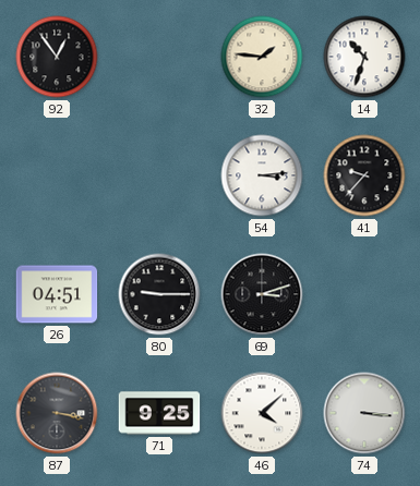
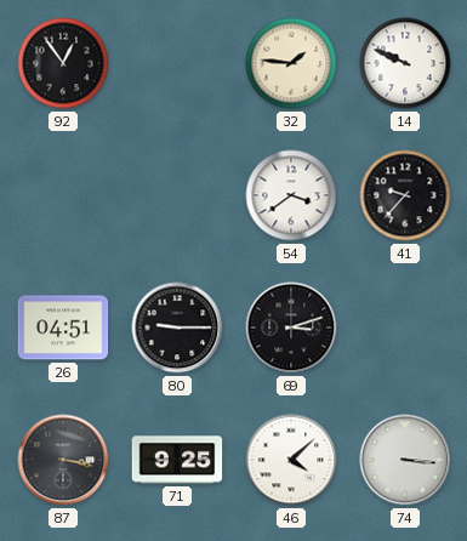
14: 10:33 -> 9:49
54: 3:14 -> 3:39
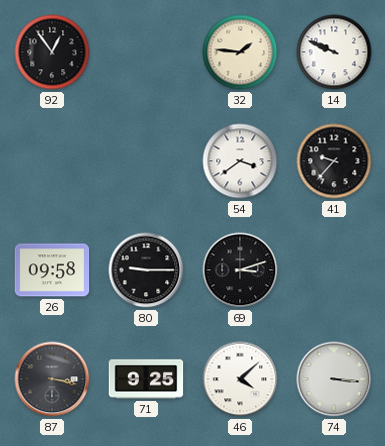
26: 04:51 -> 09:58
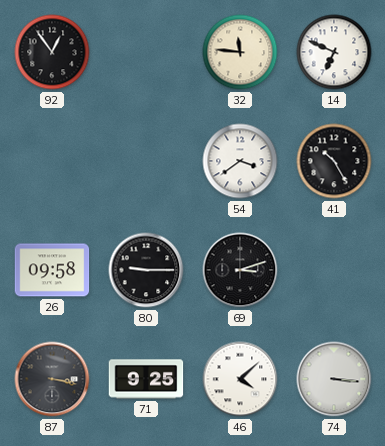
32: 1:46 -> 11:46
14: 9:49 -> 6:49
41: 9:37 -> 10:25
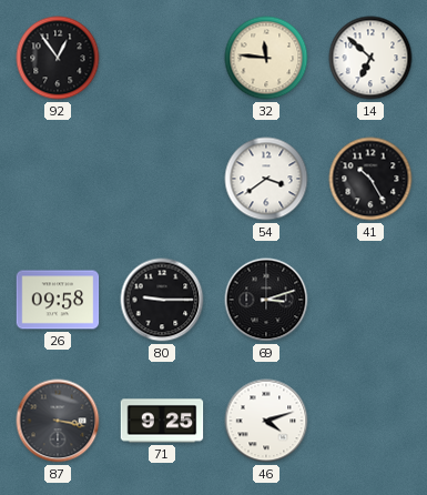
14: 6:49 -> 6:52
46: 4:08 -> 4:12
74: 3:16 -> none
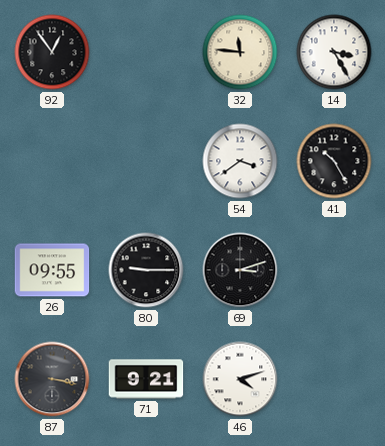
14: 6:52 -> 3:25
26: 09:58 -> 09:55
71: 9:25 -> 9:21
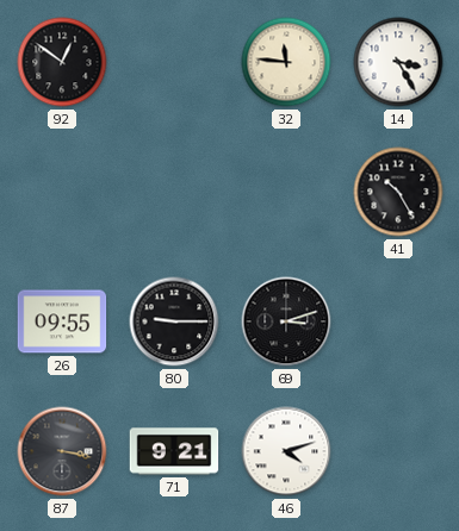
92: 12:54 -> 12:51
54: 3:39 -> none
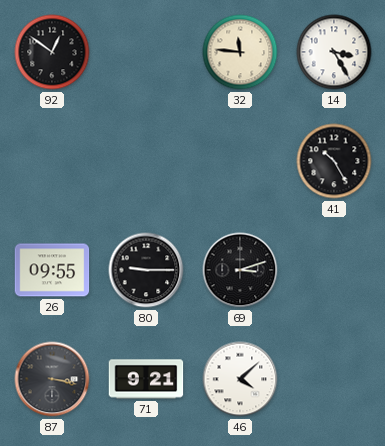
46: 4:12 -> 4:08
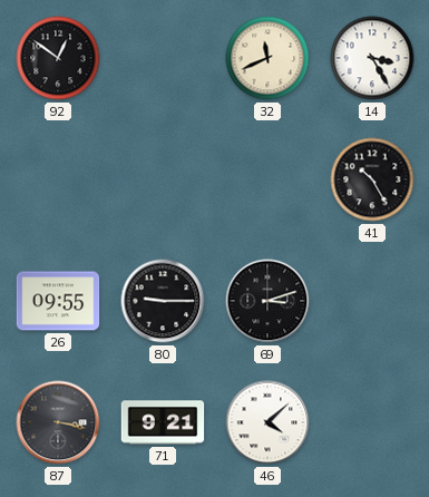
32: 11:46 -> 11:41
